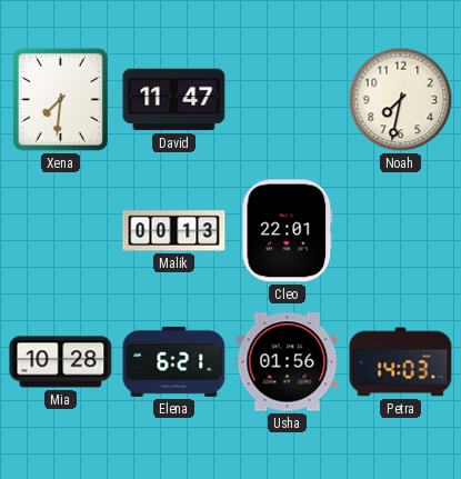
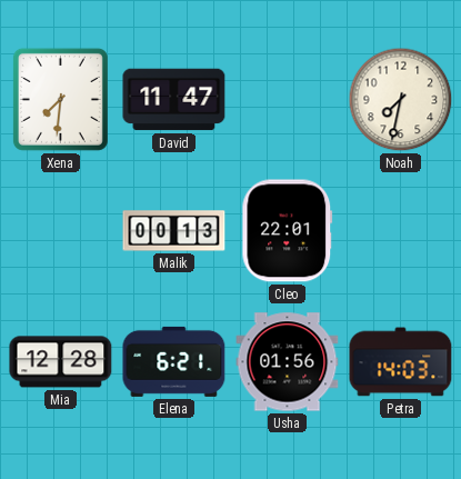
Mia: 10:28 -> 12:28
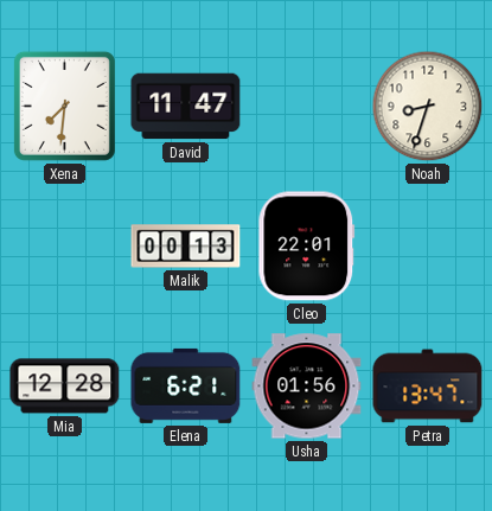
Noah: 7:32 -> 8:33
Petra: 14:03 -> 13:47
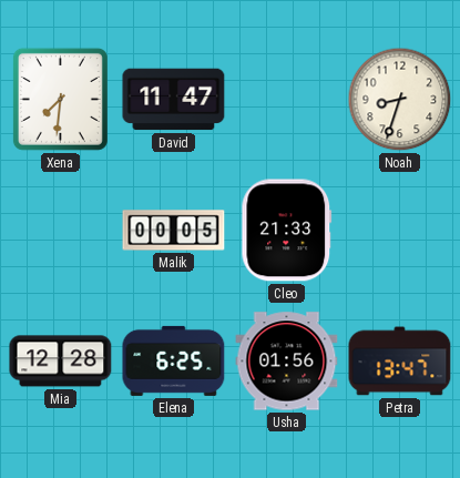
Malik: 00:13 -> 00:05
Cleo: 22:01 -> 21:33
Elena: 6:21 -> 6:25
